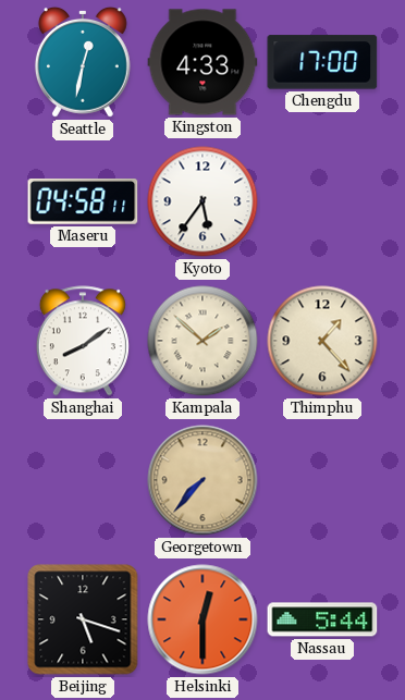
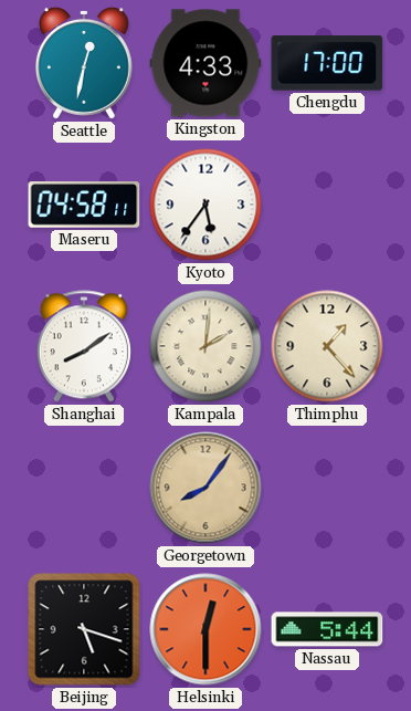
Kampala: 1:52 -> 2:01
Georgetown: 7:37 -> 8:06
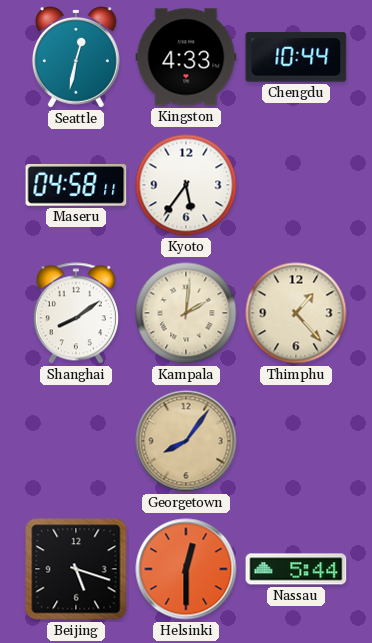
Chengdu: 17:00 -> 10:44
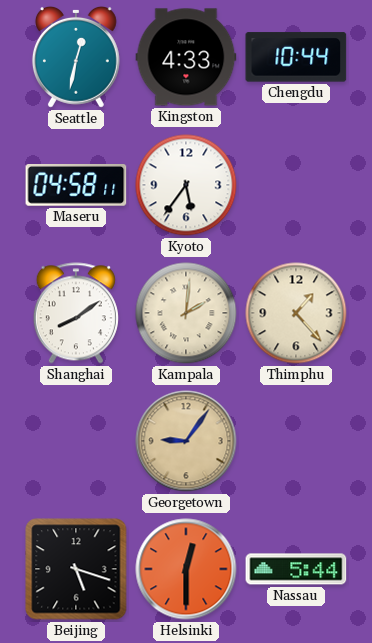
Georgetown: 8:06 -> 9:06
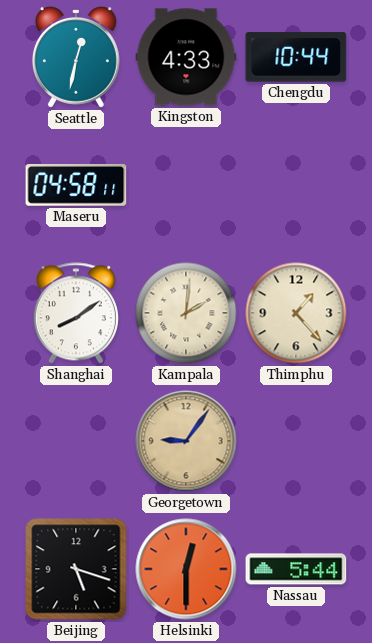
Kyoto: 5:36 -> none
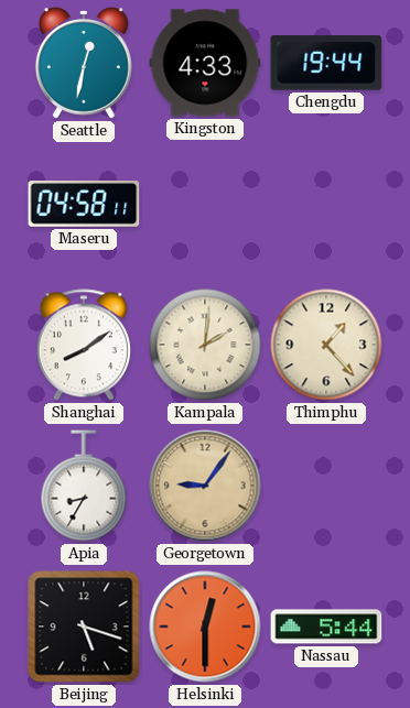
Chengdu: 10:44 -> 19:44
Apia: none -> 8:35
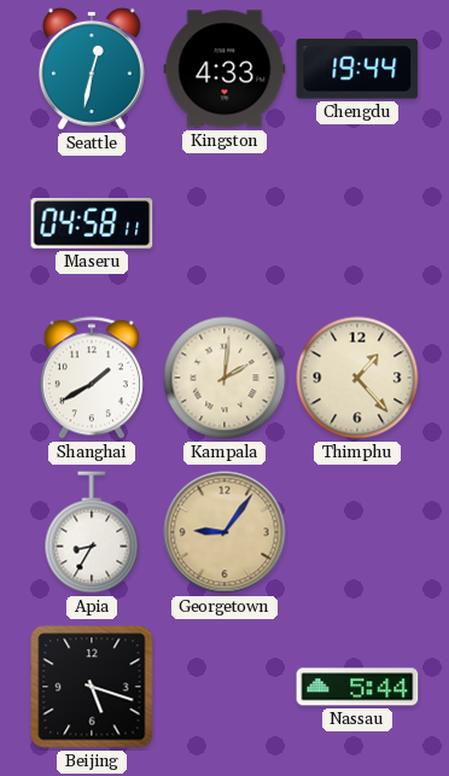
Shanghai: 8:09 -> 1:40
Helsinki: 12:30 -> none
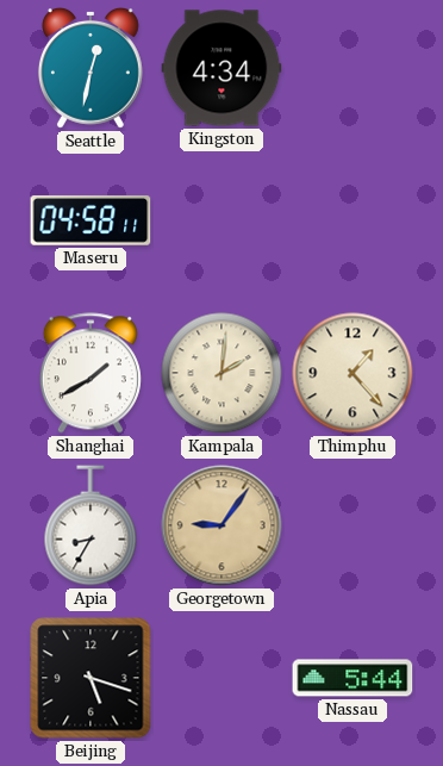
Kingston: 4:33 -> 4:34
Chengdu: 19:44 -> none
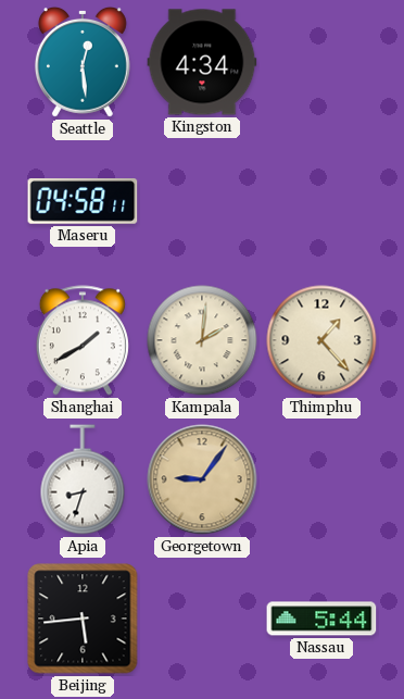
Seattle: 12:32 -> 12:29
Apia: 8:35 -> 8:33
Beijing: 5:18 -> 5:44
